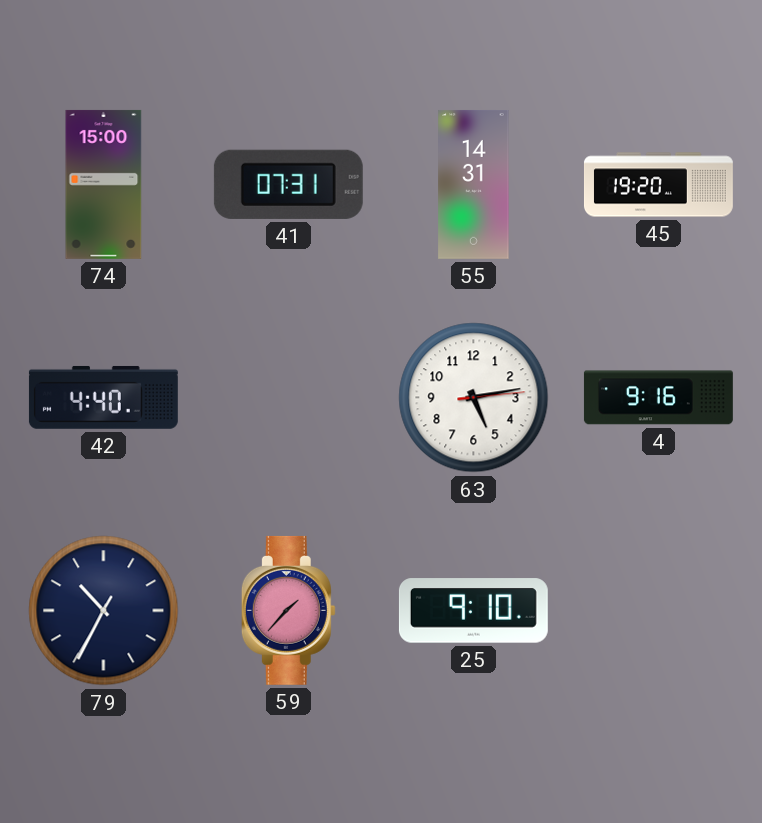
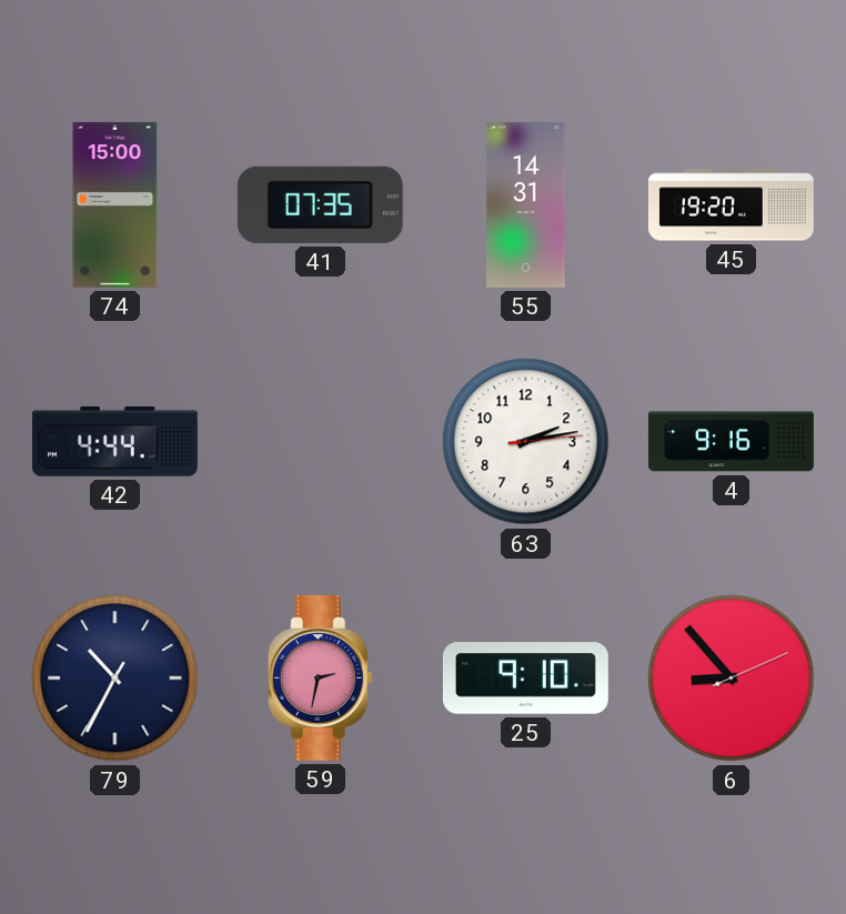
41: 07:31 -> 07:35
42: 4:40 -> 4:44
63: 5:13 -> 2:13
59: 1:37 -> 2:32
6: none -> 8:53
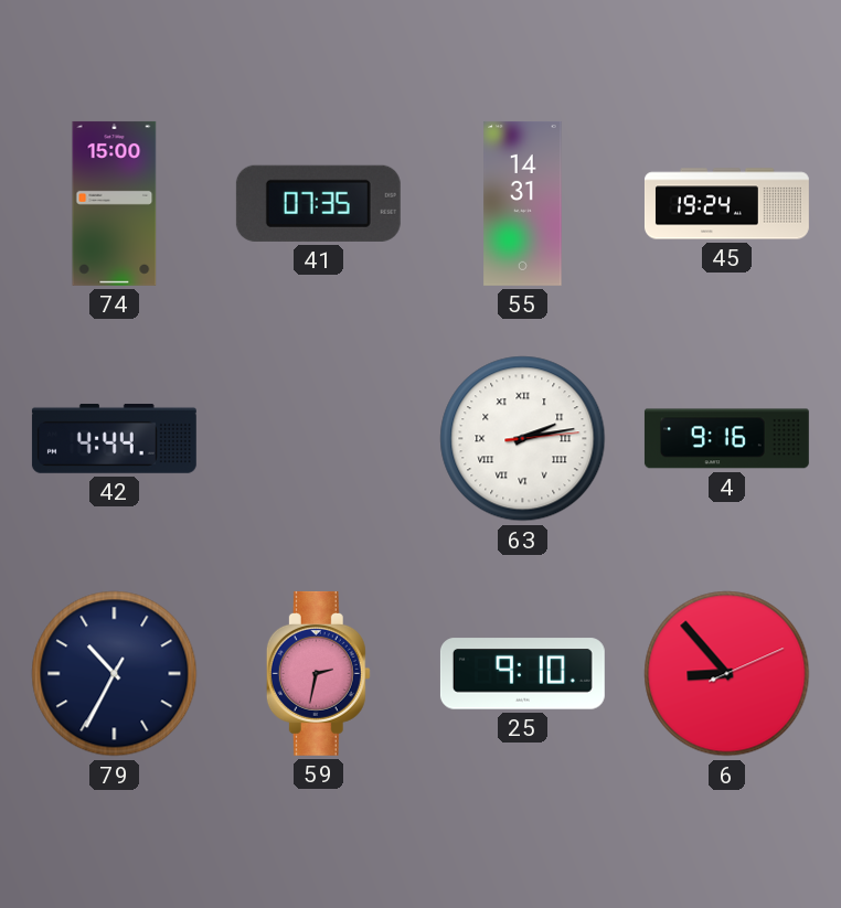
45: 19:20 -> 19:24
63 numerals: Arabic -> Roman
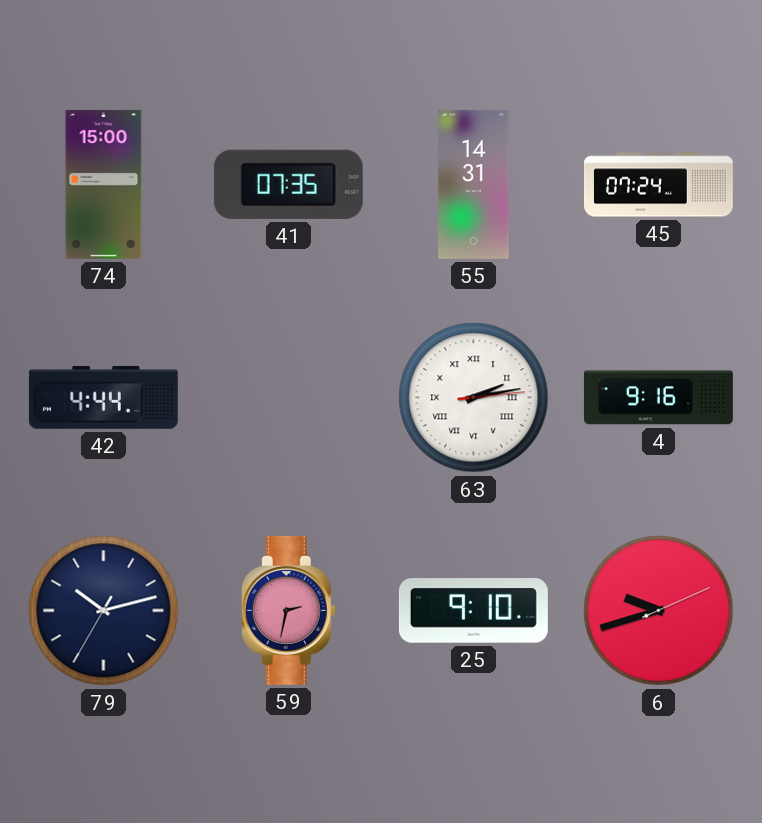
45: 19:24 -> 07:24
79: 10:34 -> 10:12
6: 8:53 -> 9:42
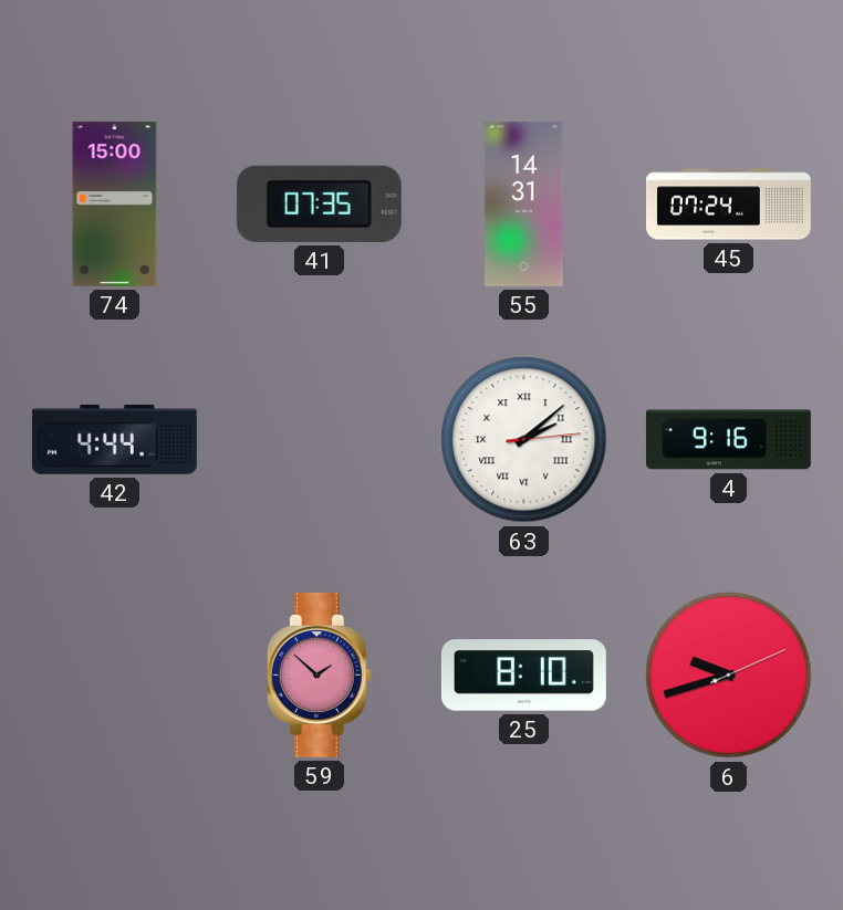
63: 2:13 -> 2:08
79: 10:12 -> none
59: 2:32 -> 1:52
25: 9:10 -> 8:10
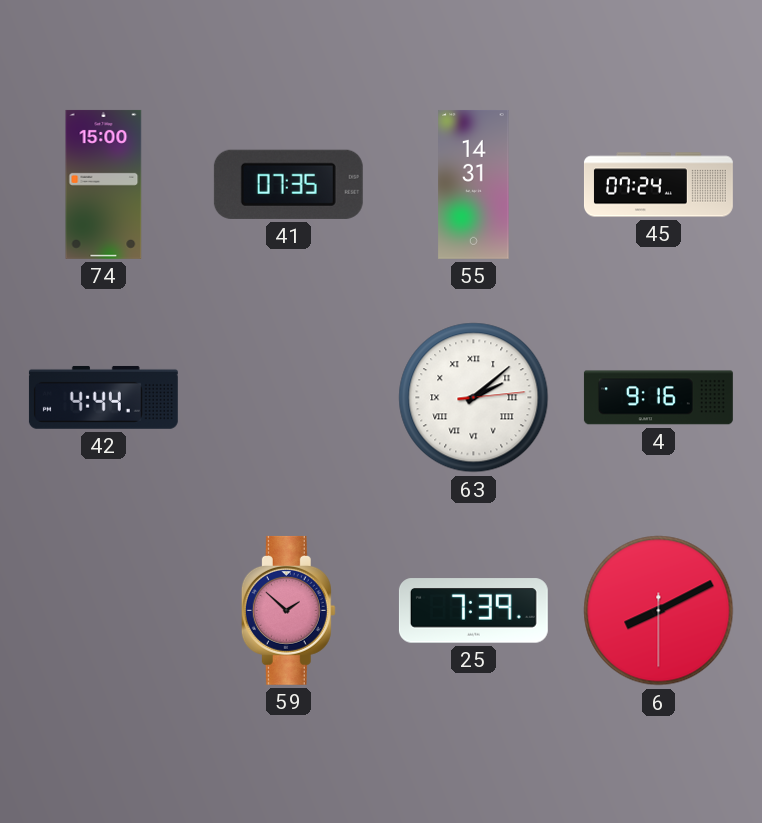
25: 8:10 -> 7:39
6: 9:42 -> 8:10
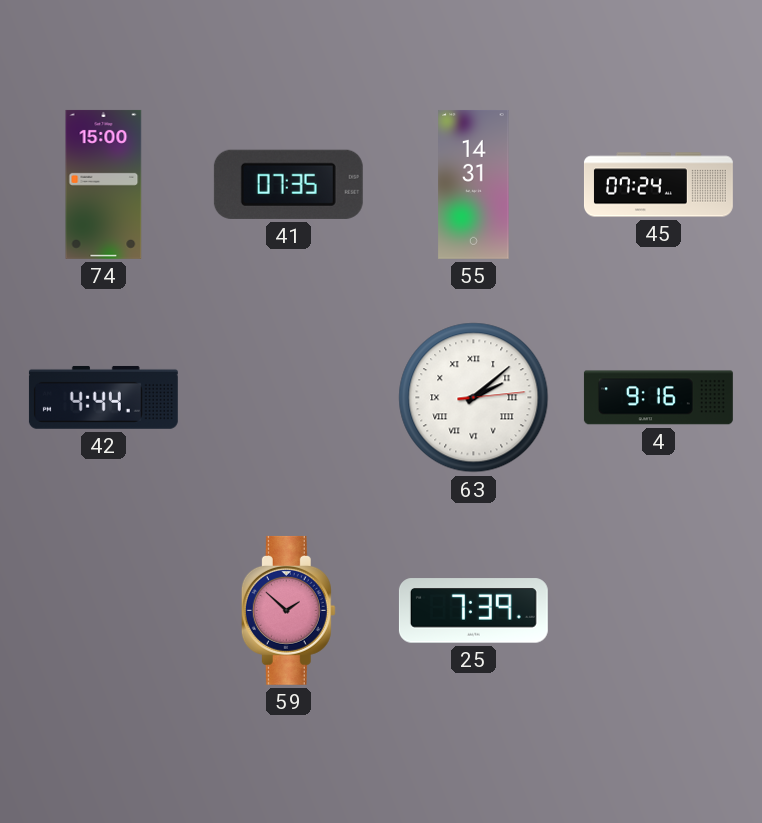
6: 8:10 -> none
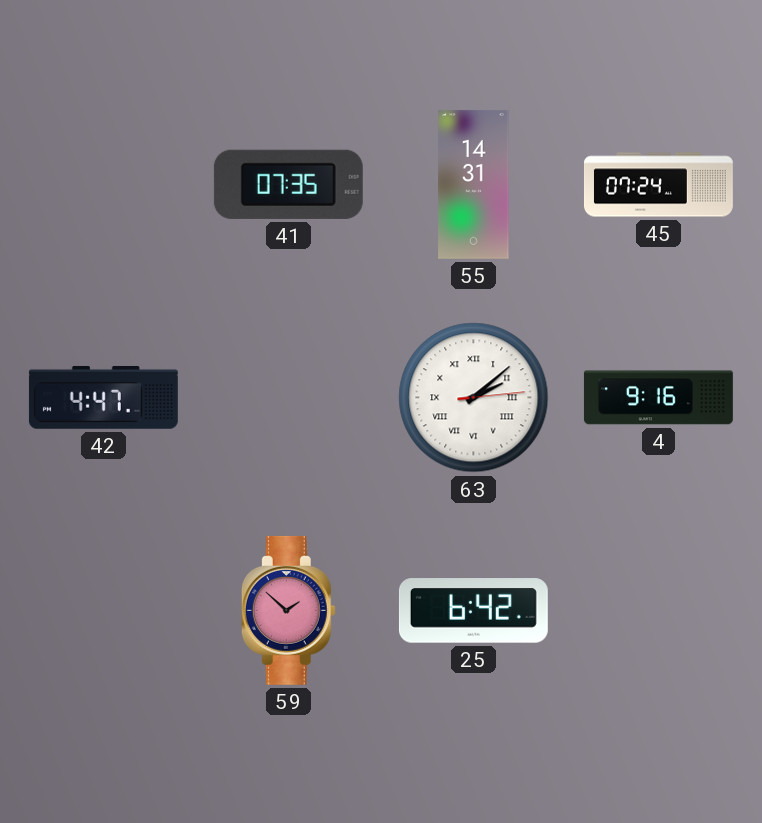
74: 15:00 -> none
42: 4:44 -> 4:47
25: 7:39 -> 6:42
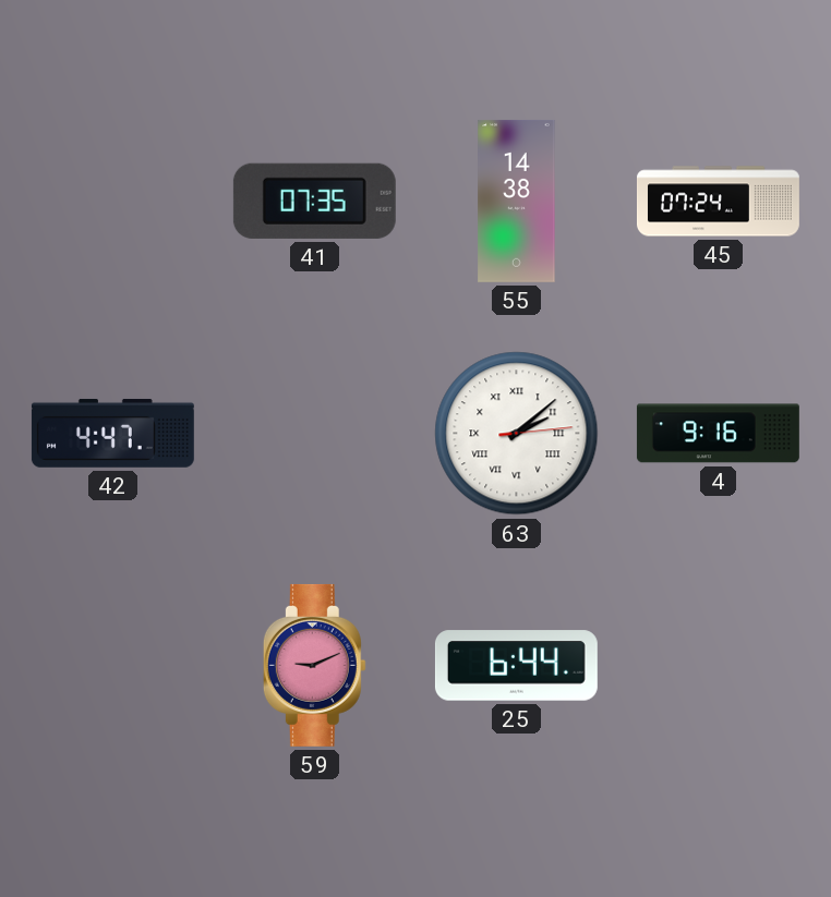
55: 14:31 -> 14:38
59: 1:52 -> 9:11
25: 6:42 -> 6:44
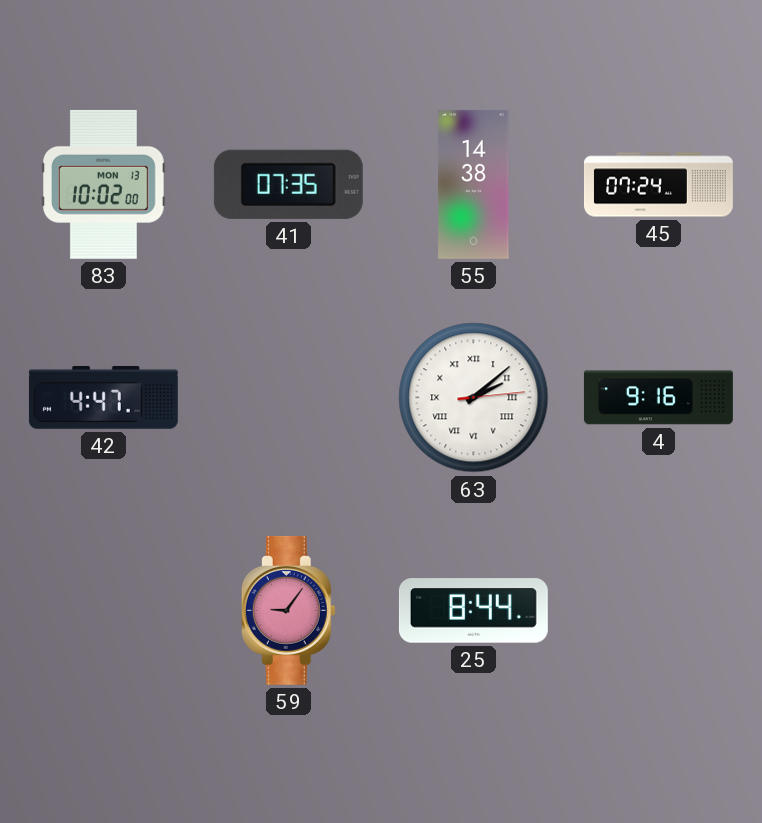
83: none -> 10:02
59: 9:11 -> 9:06
25: 6:44 -> 8:44
